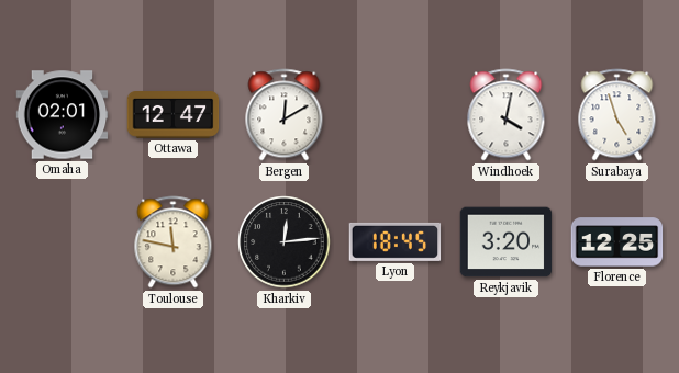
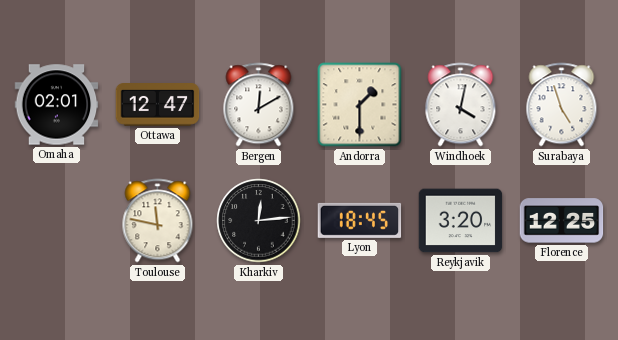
Andorra: none -> 1:30
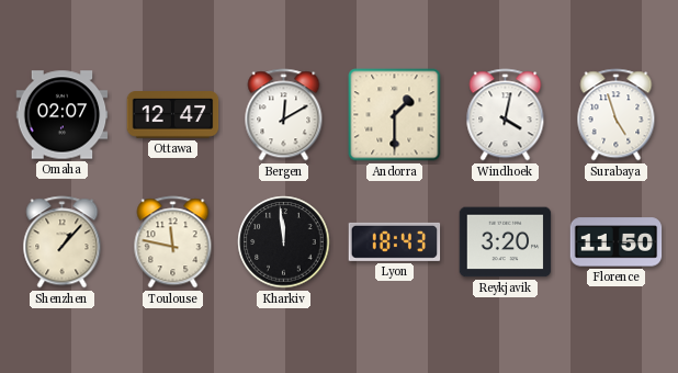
Omaha: 02:01 -> 02:07
Shenzhen: none -> 1:07
Kharkiv: 12:14 -> 11:59
Lyon: 18:45 -> 18:43
Florence: 12:25 -> 11:50
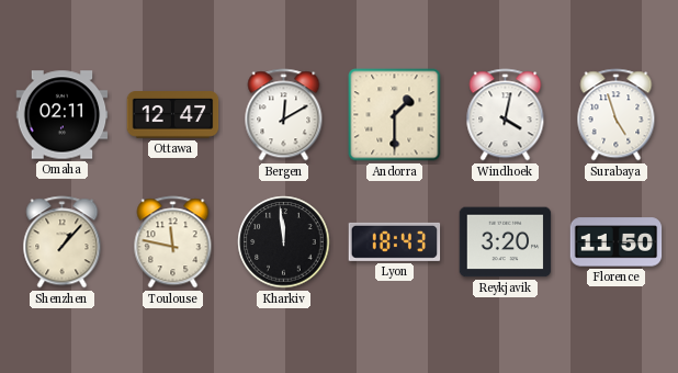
Omaha: 02:07 -> 02:11
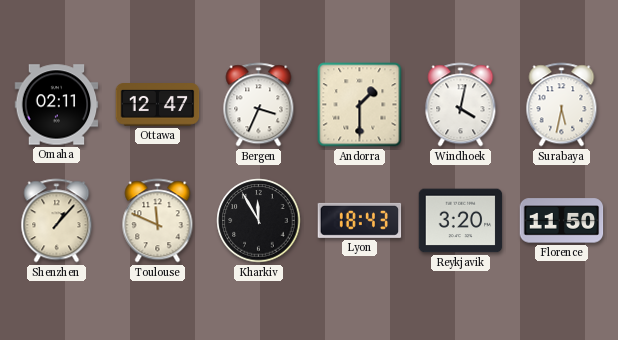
Bergen: 12:10 -> 3:34
Surabaya: 4:57 -> 5:32
Toulouse: 11:47 -> 11:49
Kharkiv: 11:59 -> 11:55
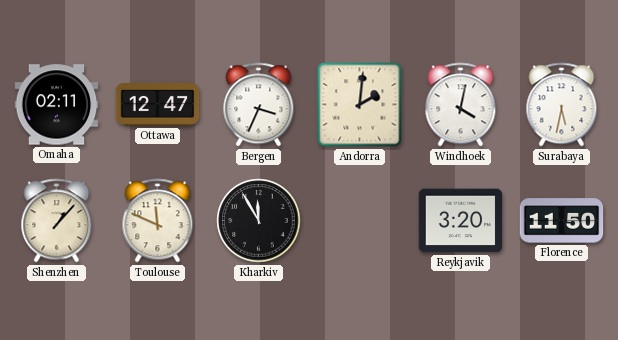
Andorra: 1:30 -> 2:01
Lyon: 18:43 -> none
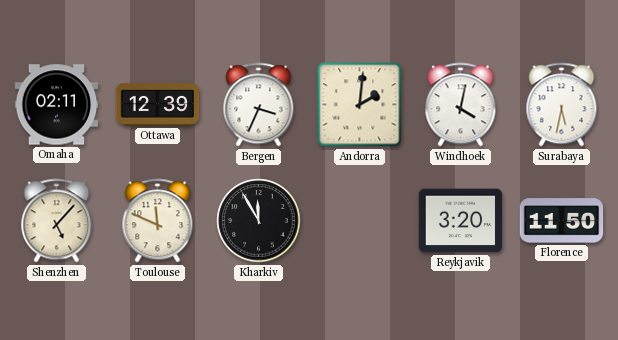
Ottawa: 12:47 -> 12:39
Shenzhen: 1:07 -> 5:07
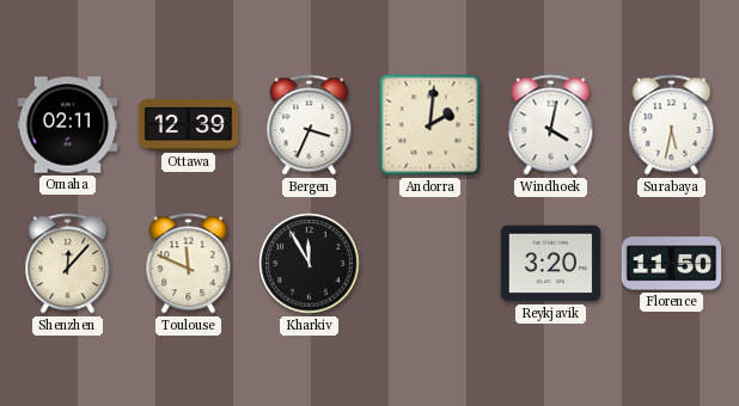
Shenzhen: 5:07 -> 12:07
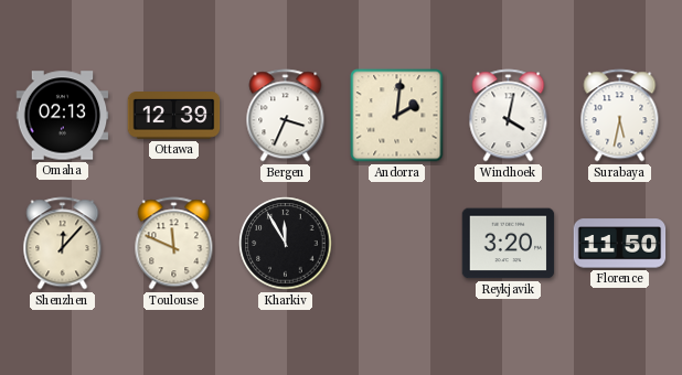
Omaha: 02:11 -> 02:13
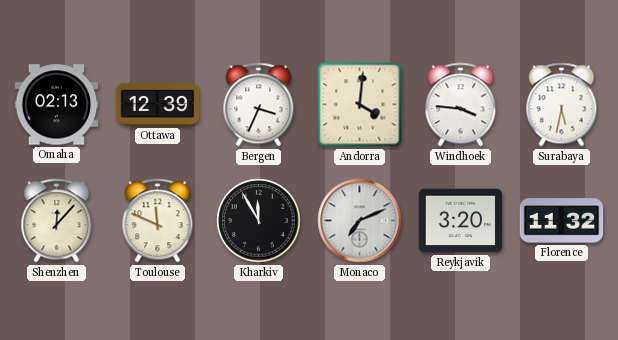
Andorra: 2:01 -> 4:01
Windhoek: 4:02 -> 3:46
Monaco: none -> 7:11
Florence: 11:50 -> 11:32
